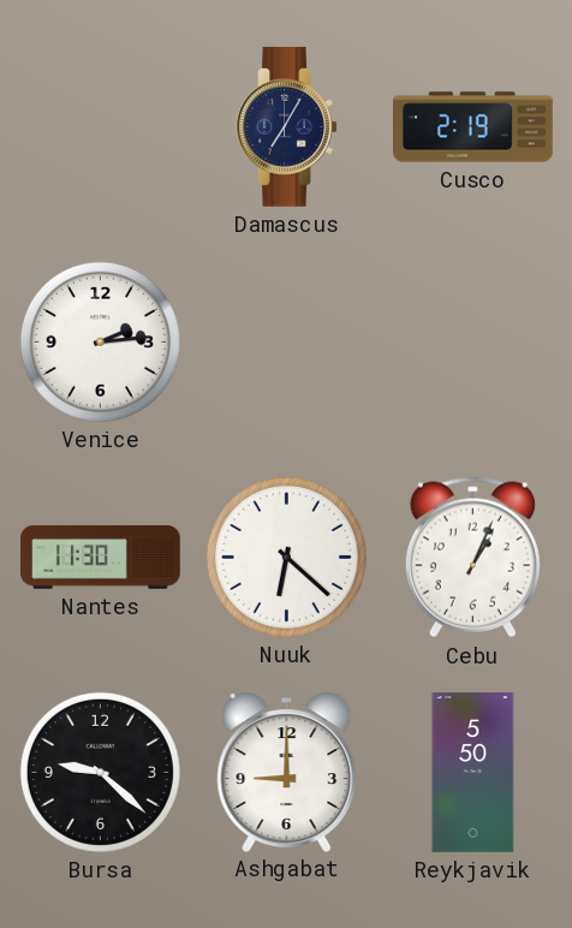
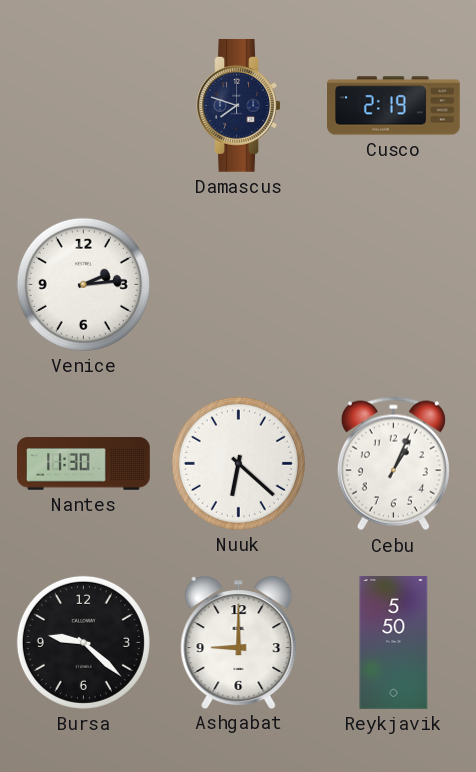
Damascus: 7:05 -> 7:48
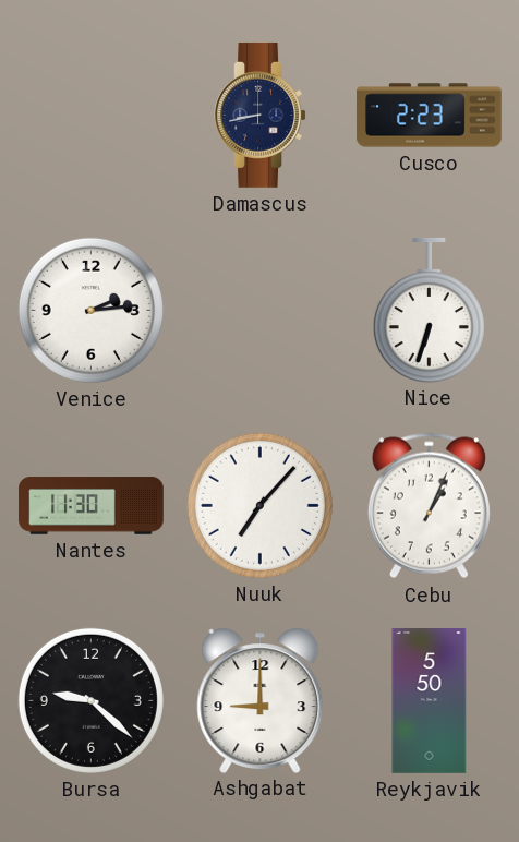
Damascus: 7:48 -> 8:43
Cusco: 2:19 -> 2:23
Nice: none -> 6:33
Nuuk: 6:22 -> 7:07
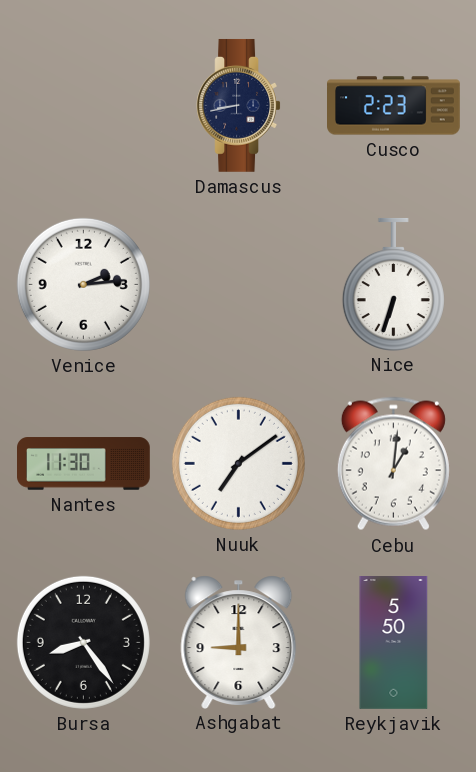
Nuuk: 7:07 -> 7:09
Cebu: 1:04 -> 1:01
Bursa: 9:22 -> 8:24
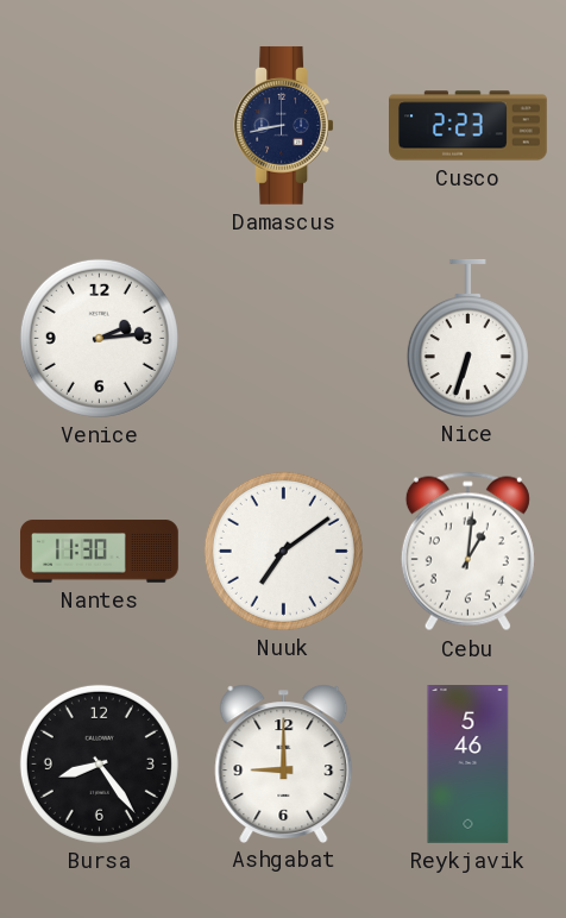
Reykjavik: 5:50 -> 5:46
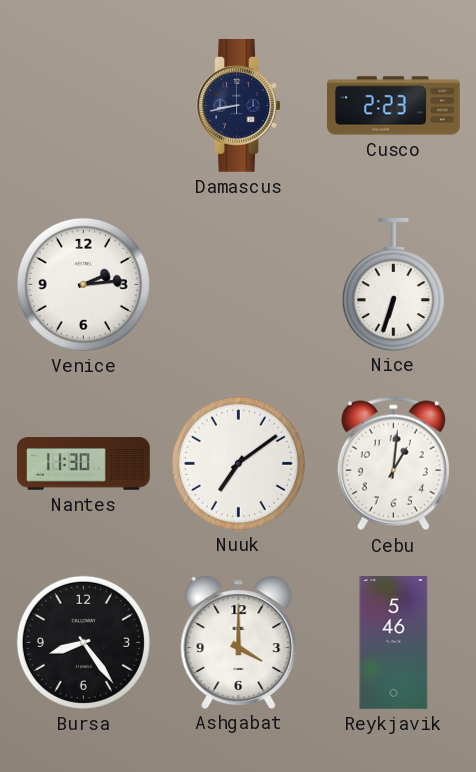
Ashgabat: 9:00 -> 4:00
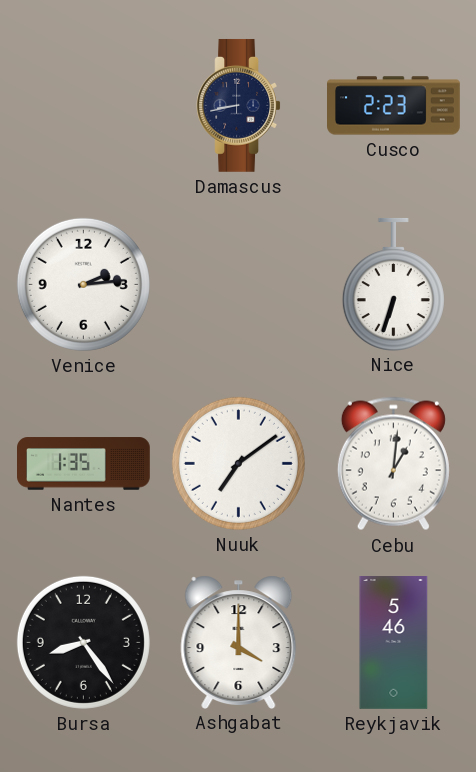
Nantes: 11:30 -> 1:35
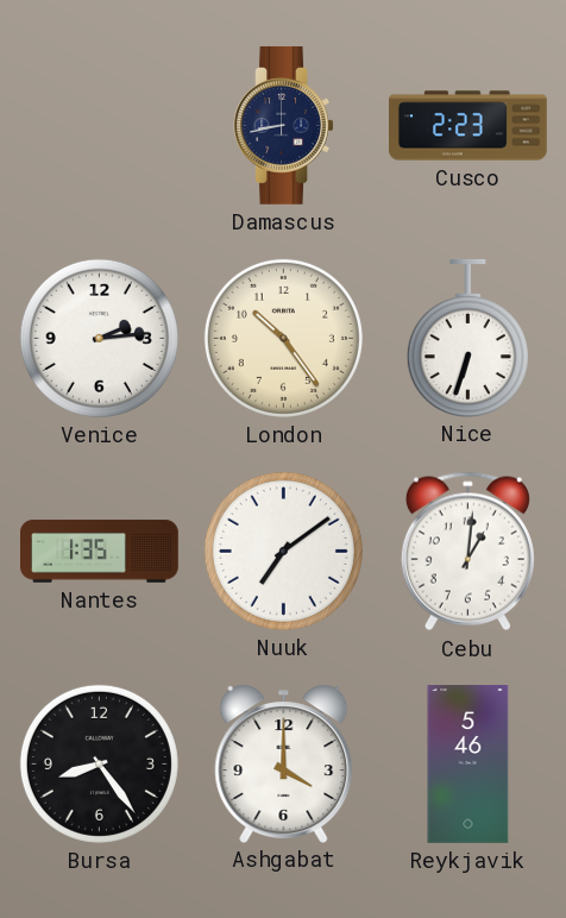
London: none -> 10:24
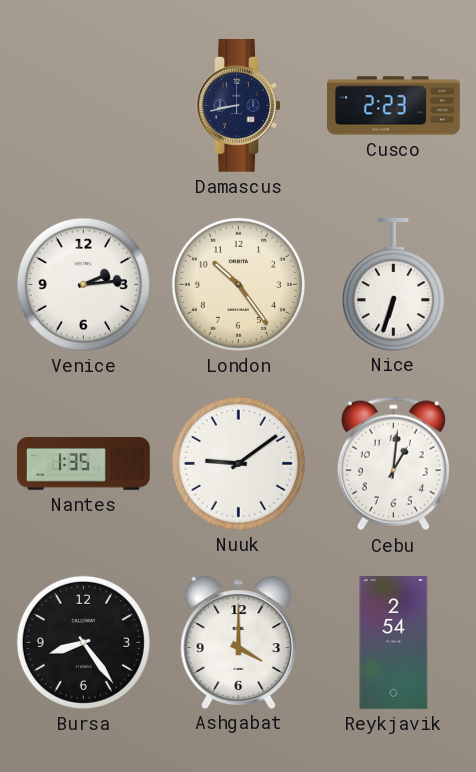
Nuuk: 7:09 -> 9:09
Reykjavik: 5:46 -> 2:54
